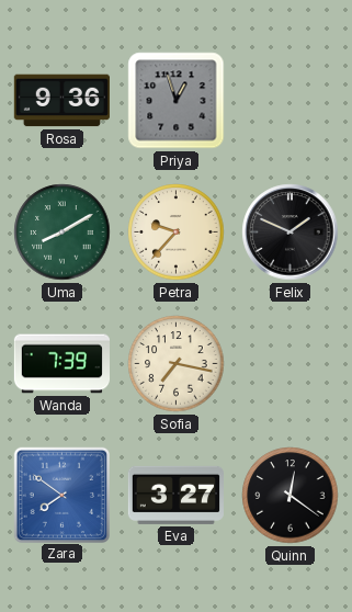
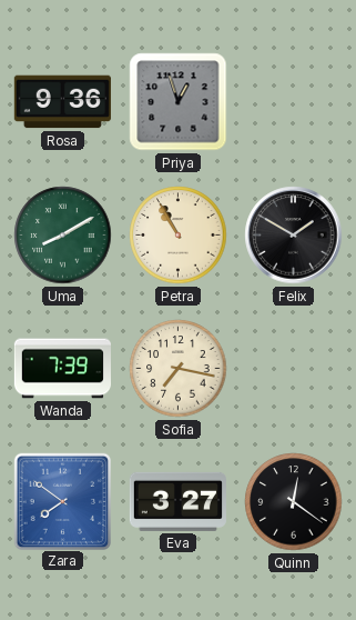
Petra: 9:37 -> 10:55
Felix: 1:49 -> 1:50
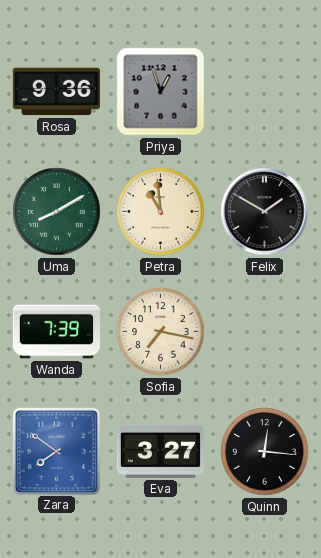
Petra: 10:55 -> 10:59
Quinn: 12:21 -> 12:16
